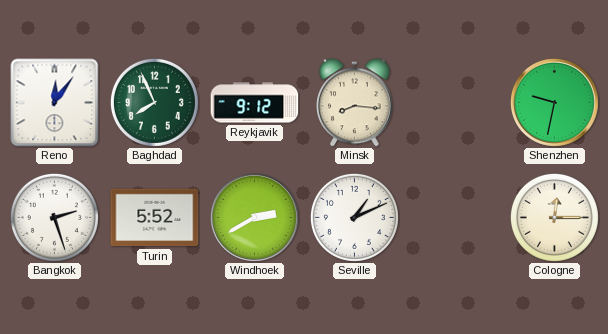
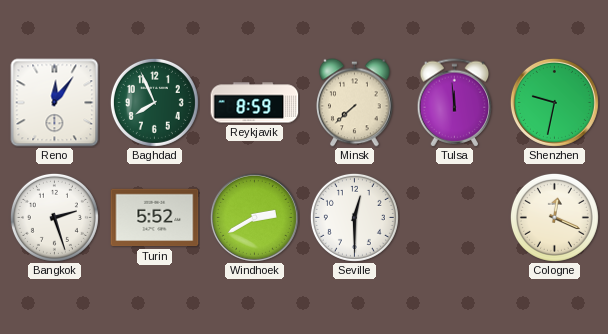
Reykjavik: 9:12 -> 8:59
Minsk: 8:16 -> 7:38
Tulsa: none -> 11:59
Seville: 1:11 -> 12:30
Cologne: 12:15 -> 12:19
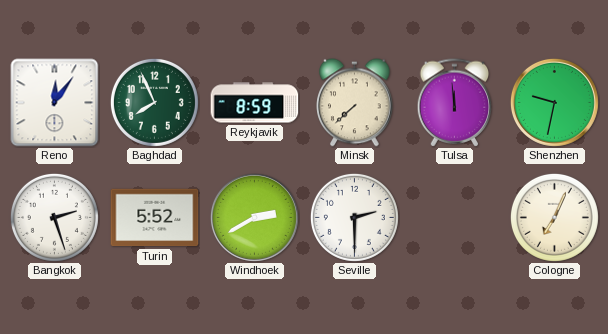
Seville: 12:30 -> 2:30
Cologne: 12:19 -> 7:04
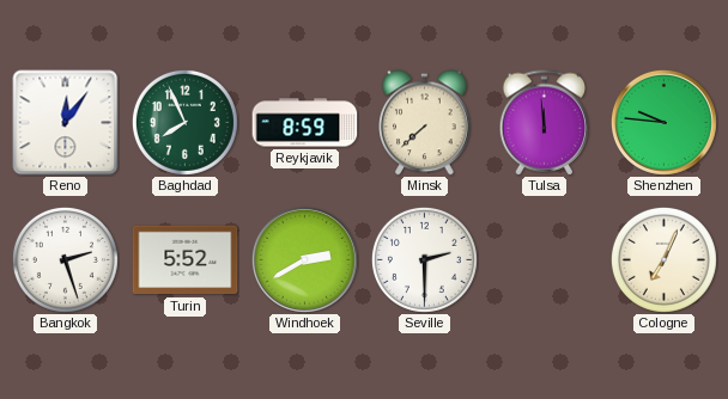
Shenzhen: 9:32 -> 9:46
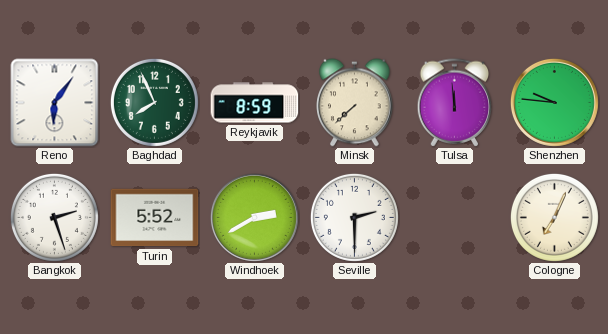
Reno: 12:06 -> 6:06
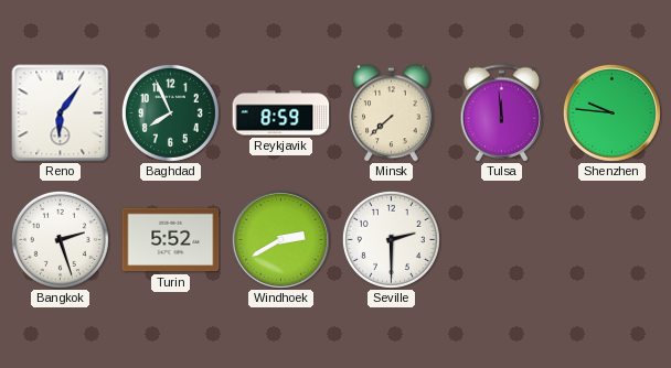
Cologne: 7:04 -> none
